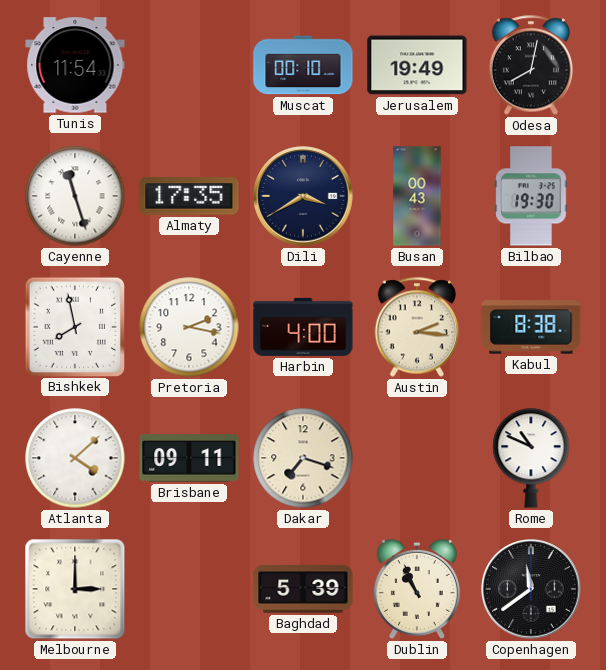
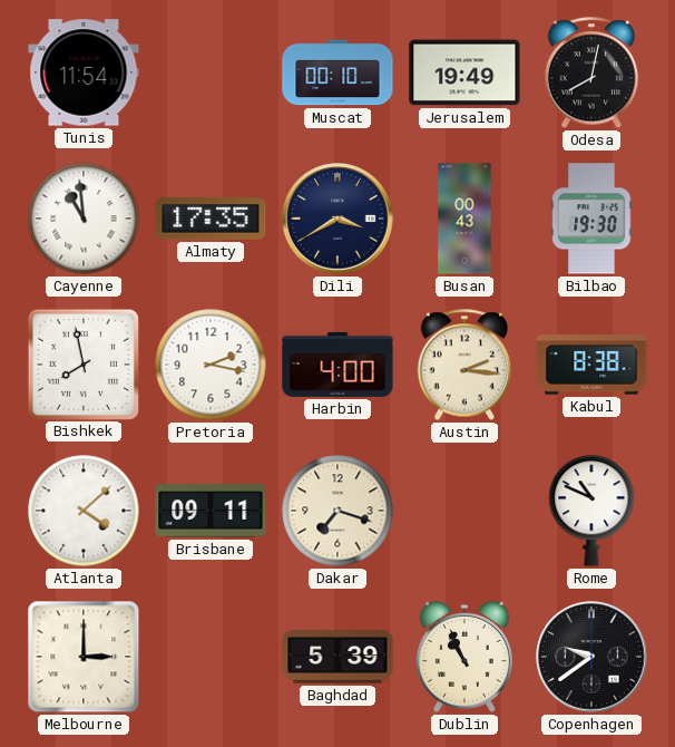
Cayenne: 11:27 -> 10:59
Copenhagen: 11:39 -> 9:39
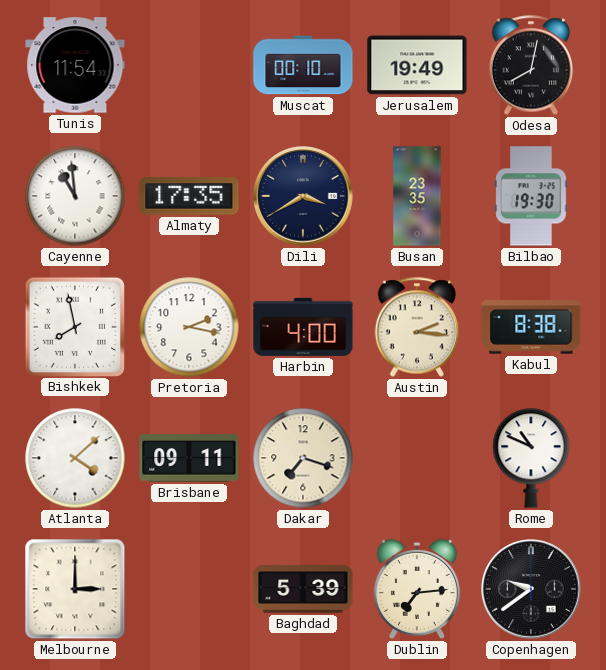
Busan: 00:43 -> 23:35
Dublin: 10:56 -> 7:14
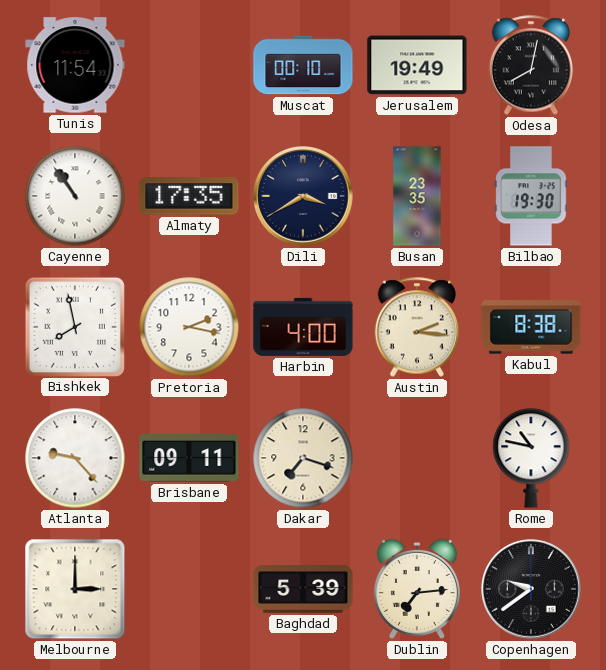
Cayenne: 10:59 -> 10:54
Atlanta: 4:08 -> 9:23
Rome: 10:49 -> 10:47
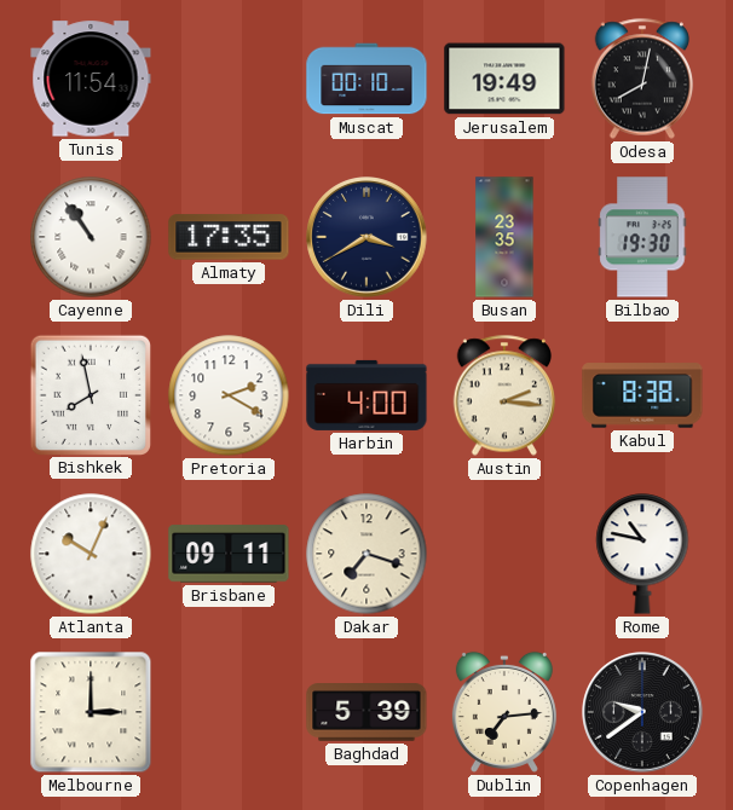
Pretoria: 2:17 -> 2:20
Atlanta: 9:23 -> 10:04
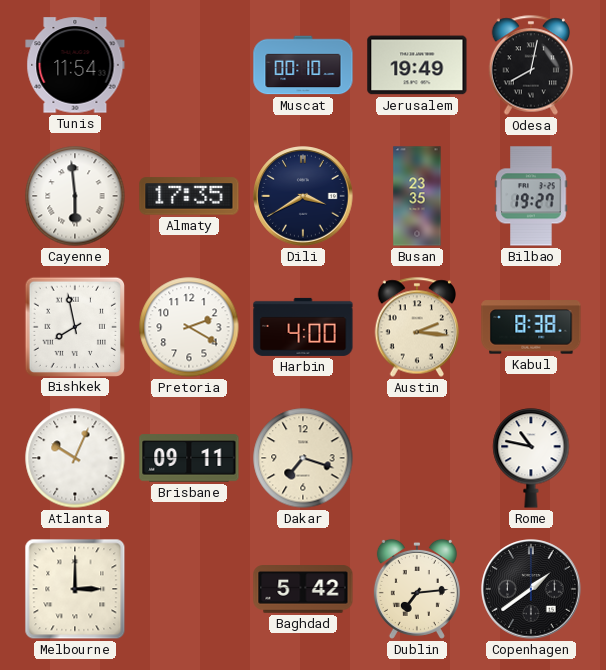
Cayenne: 10:54 -> 5:59
Bilbao: 19:30 -> 19:27
Baghdad: 5:39 -> 5:42
Copenhagen: 9:39 -> 1:39
